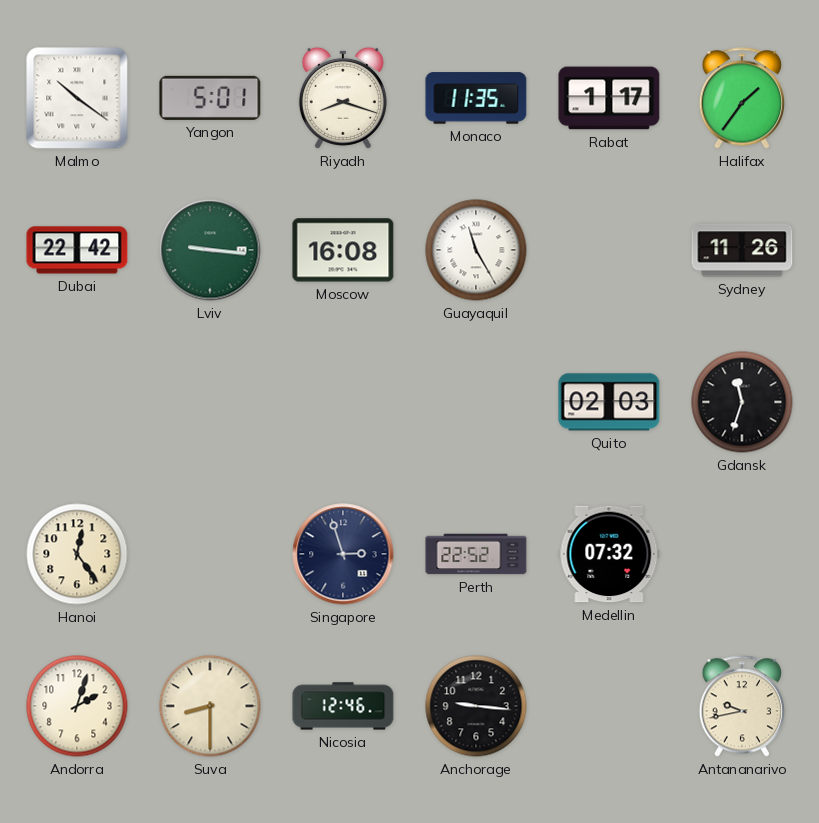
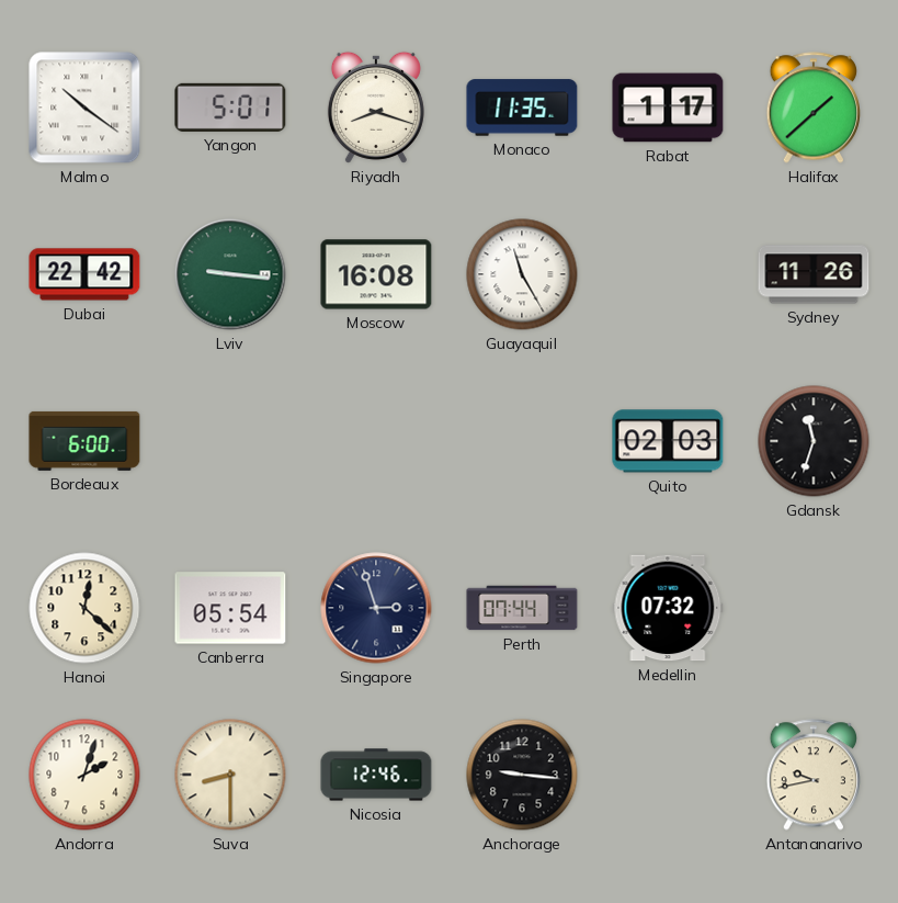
Halifax: 1:36 -> 1:38
Bordeaux: none -> 6:00
Hanoi: 12:24 -> 12:22
Canberra: none -> 05:54
Perth: 22:52 -> 07:44
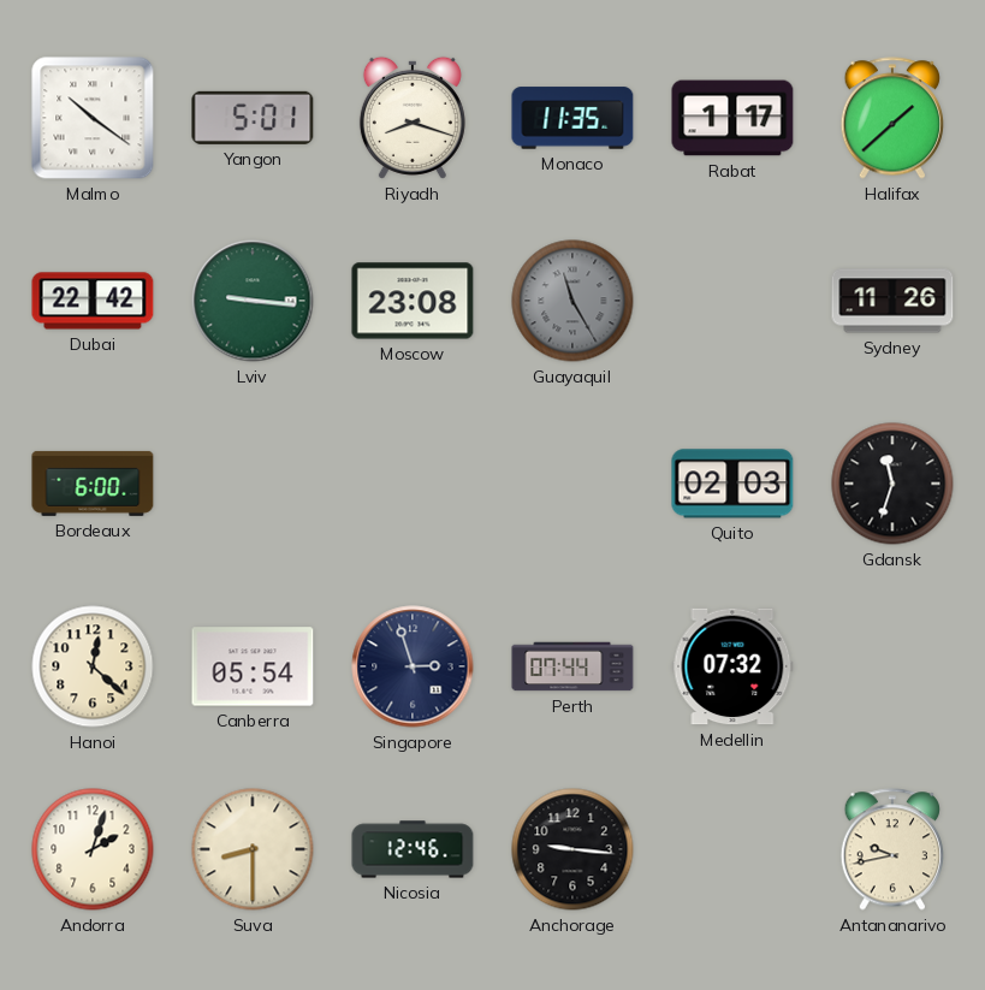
Moscow: 16:08 -> 23:08
Guayaquil dial: white -> grey
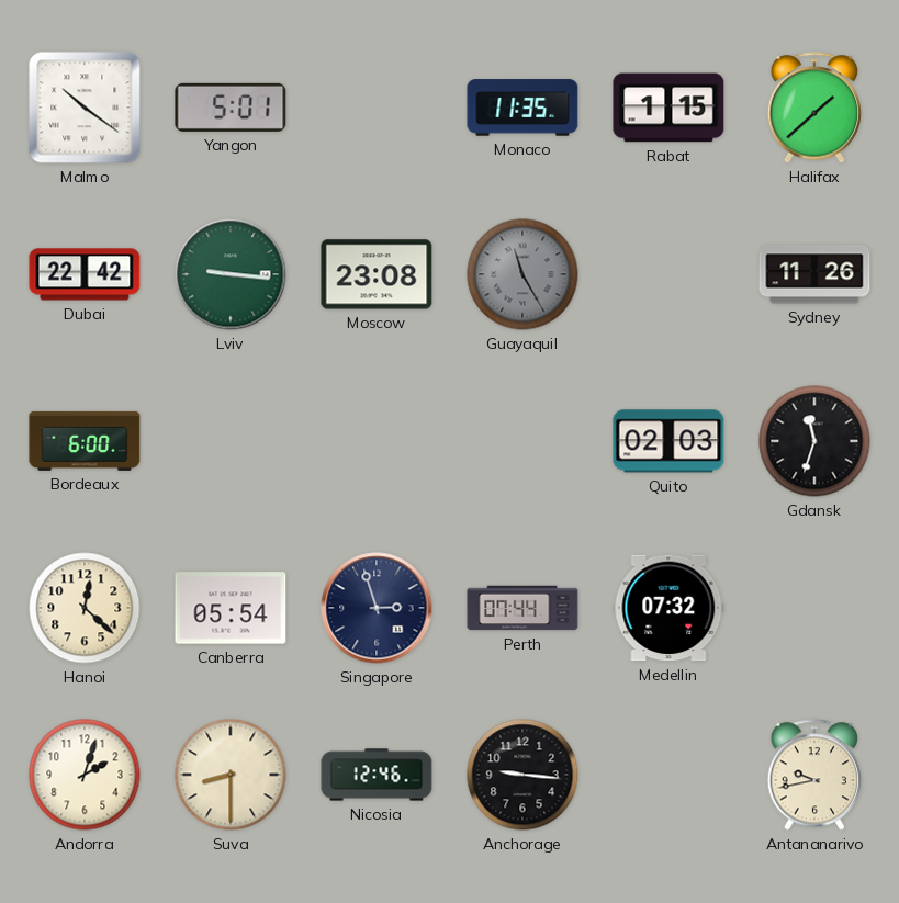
Riyadh: 8:18 -> none
Rabat: 1:17 -> 1:15
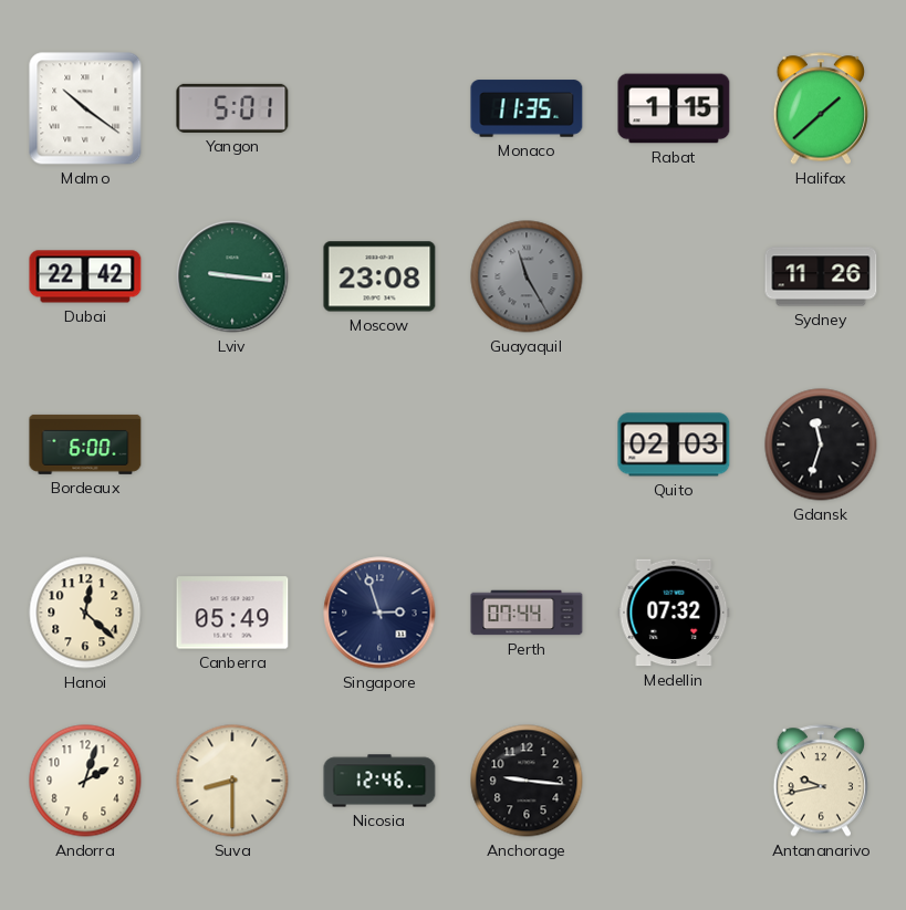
Canberra: 05:54 -> 05:49
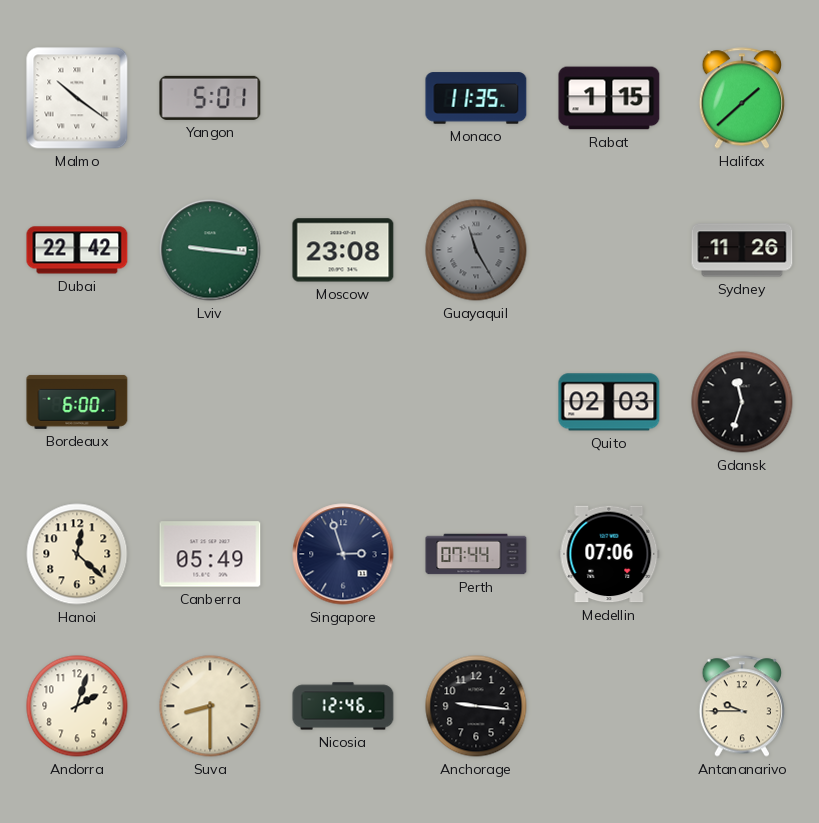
Medellin: 07:32 -> 07:06
Antananarivo: 9:43 -> 9:45
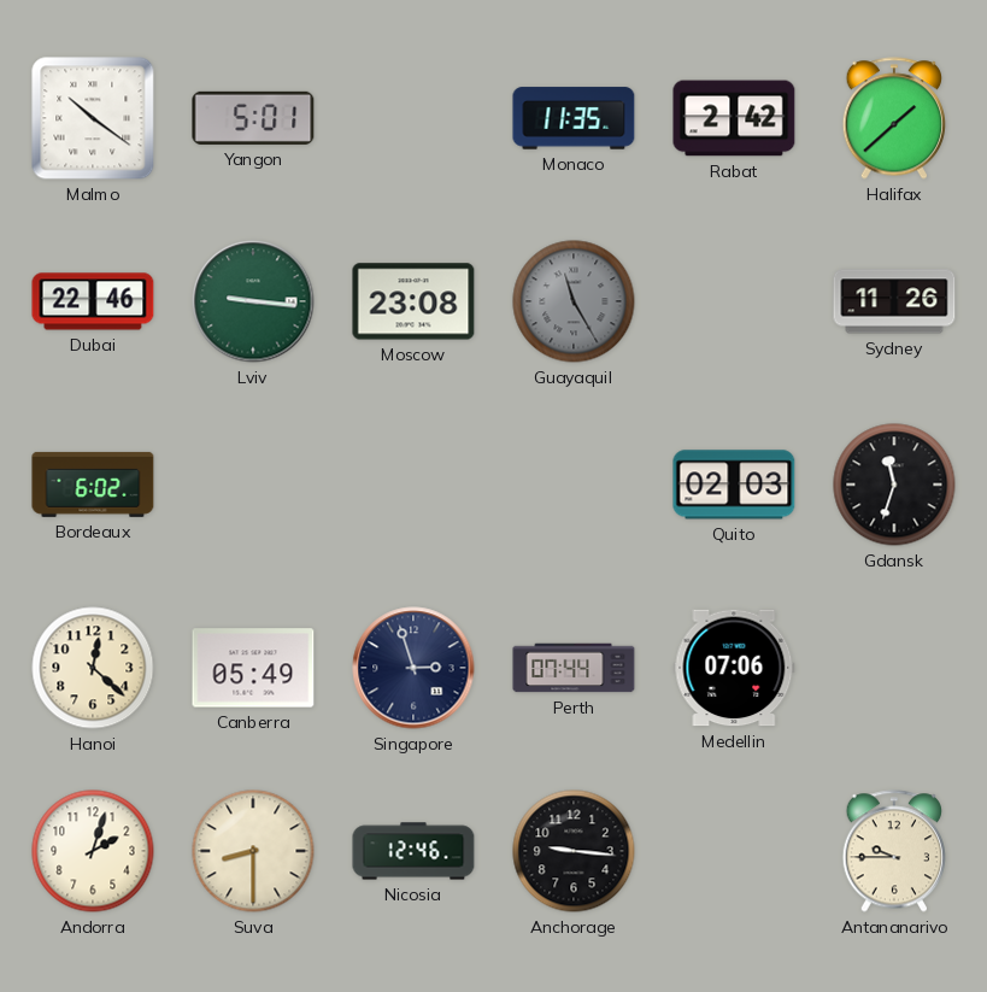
Rabat: 1:15 -> 2:42
Dubai: 22:42 -> 22:46
Bordeaux: 6:00 -> 6:02
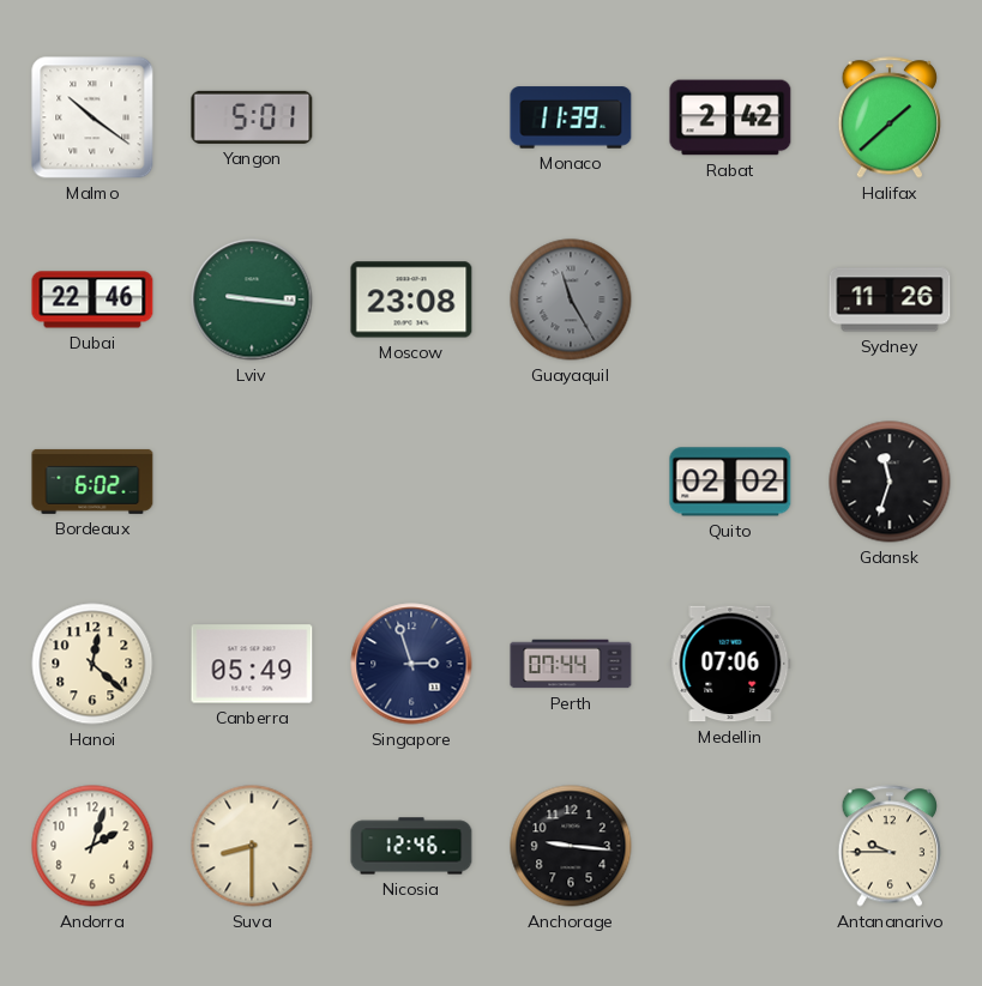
Monaco: 11:35 -> 11:39
Quito: 02:03 -> 02:02
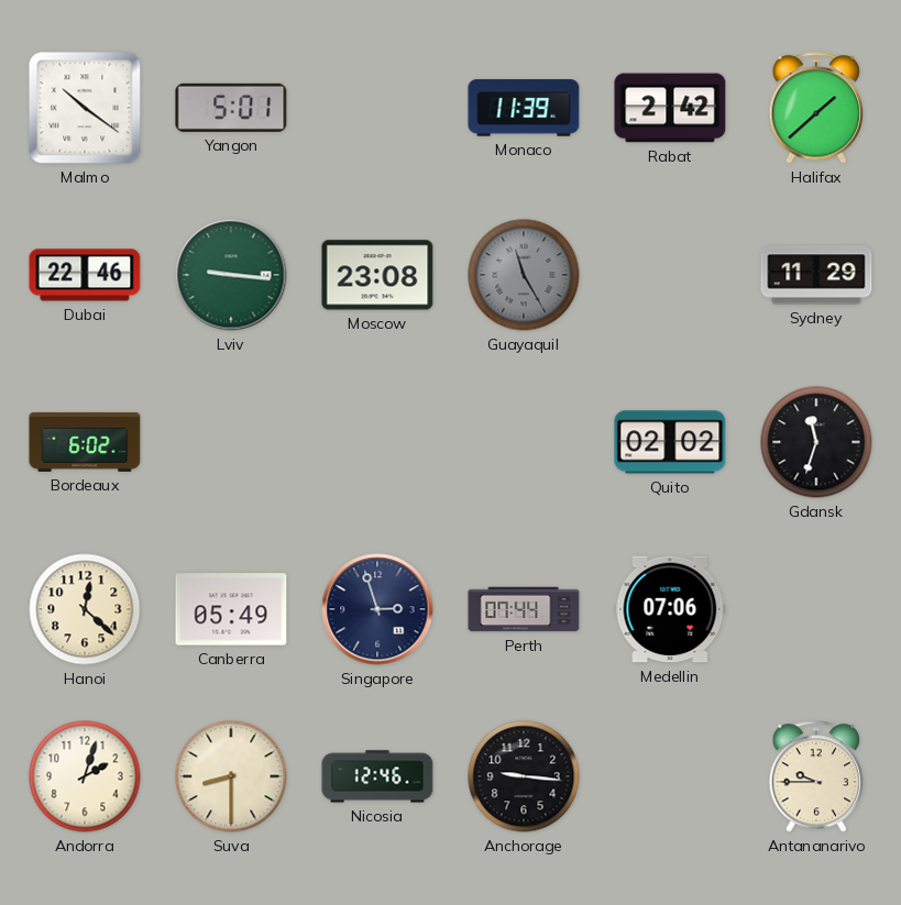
Sydney: 11:26 -> 11:29
